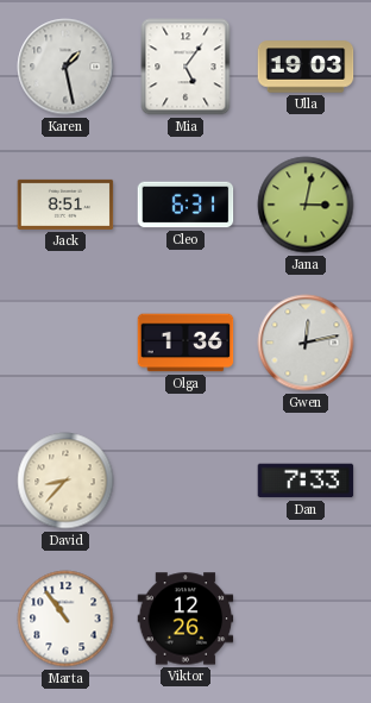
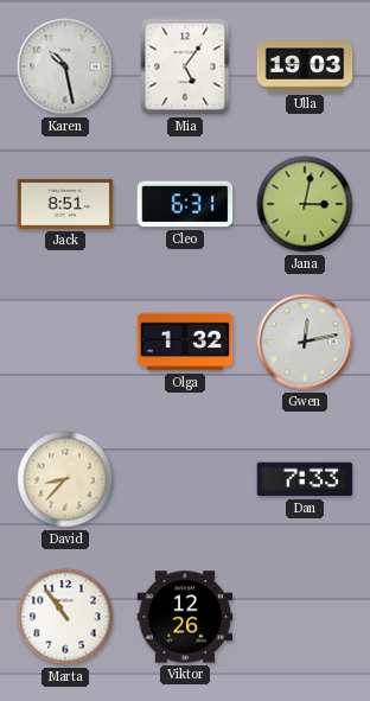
Karen: 1:28 -> 10:28
Olga: 1:36 -> 1:32
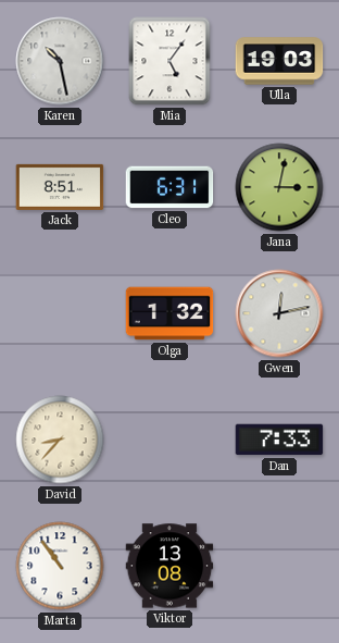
Viktor: 12:26 -> 13:08
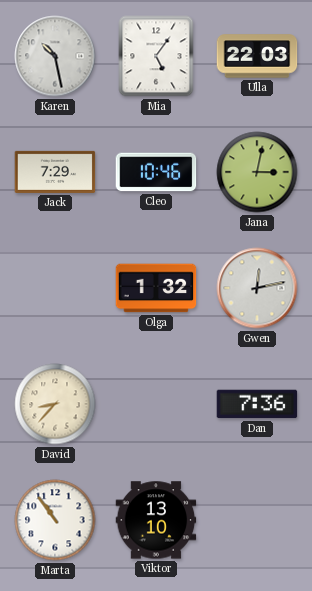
Ulla: 19:03 -> 22:03
Jack: 8:51 -> 7:29
Cleo: 6:31 -> 10:46
Dan: 7:33 -> 7:36
Viktor: 13:08 -> 13:10
